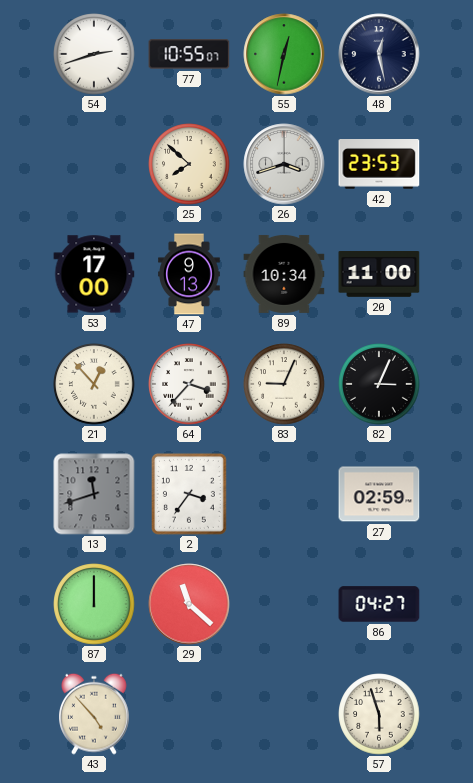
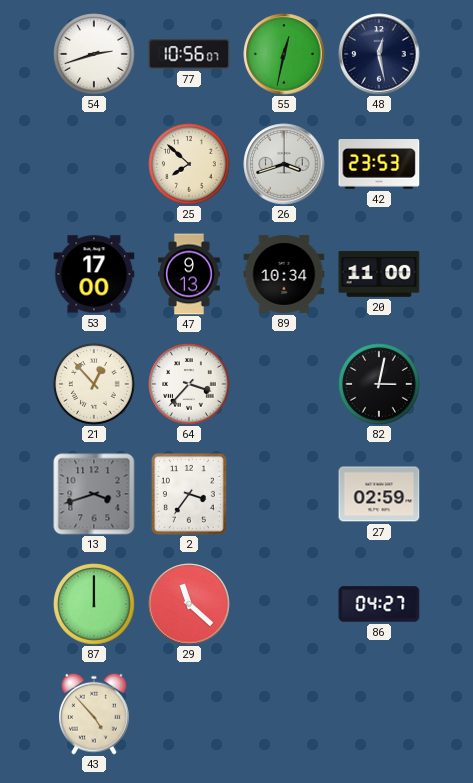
77: 10:55 -> 10:56
83: 9:04 -> none
82: 3:04 -> 3:02
13: 11:42 -> 3:42
57: 5:57 -> none
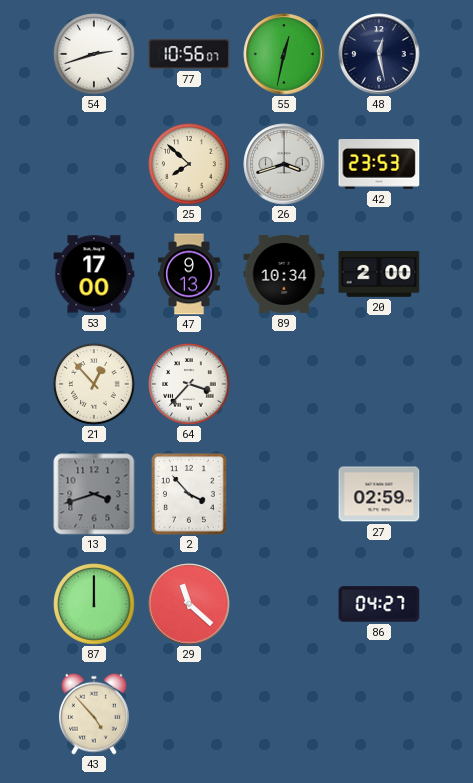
20: 11:00 -> 2:00
82: 3:02 -> none
2: 3:36 -> 3:53
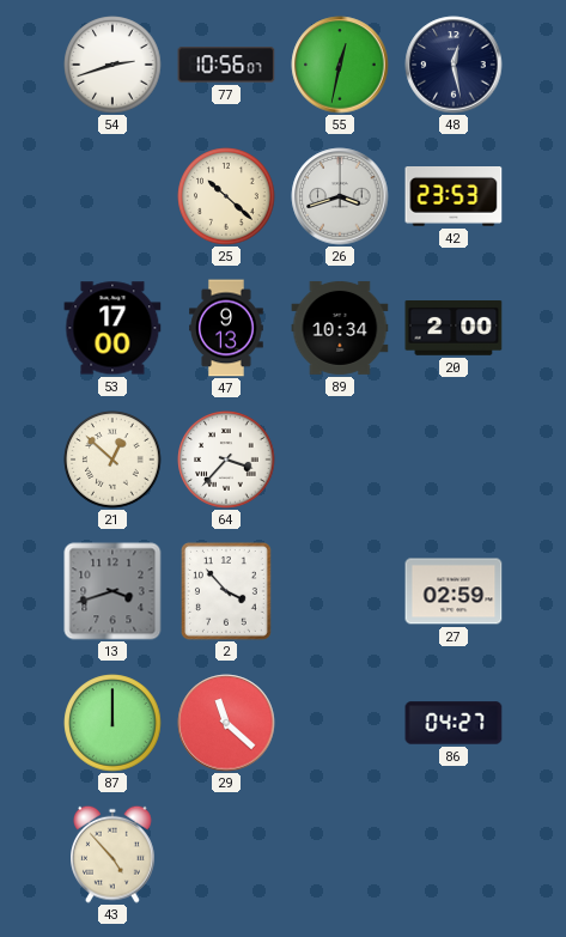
25: 7:52 -> 10:22
21: 12:53 -> 12:52
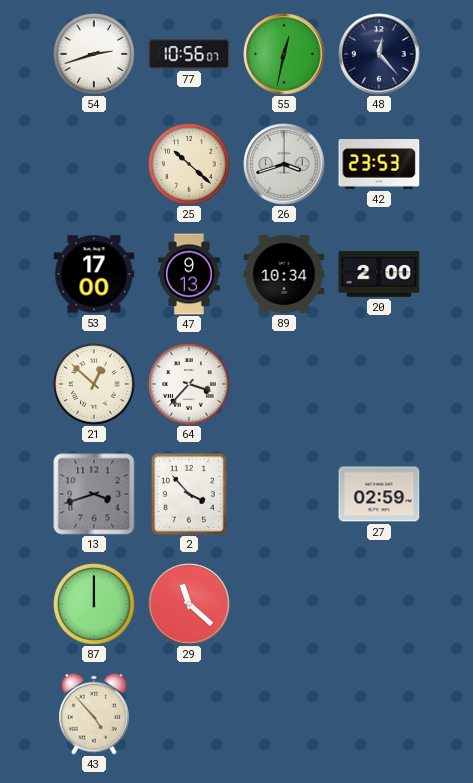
48: 12:28 -> 12:23
86: 04:27 -> none
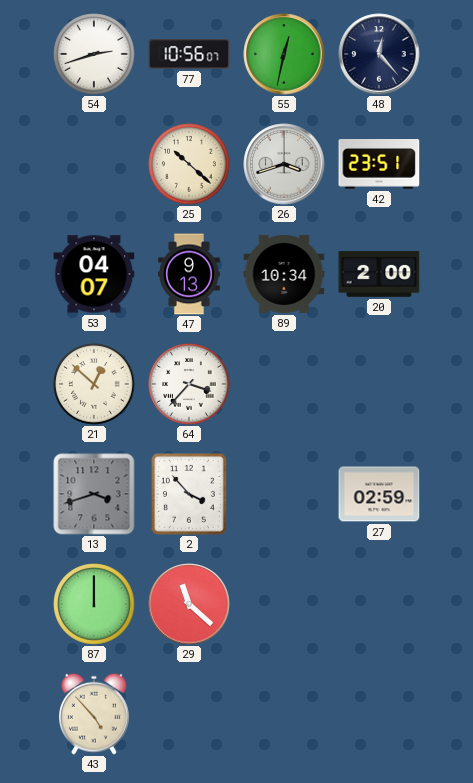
42: 23:53 -> 23:51
53: 17:00 -> 04:07
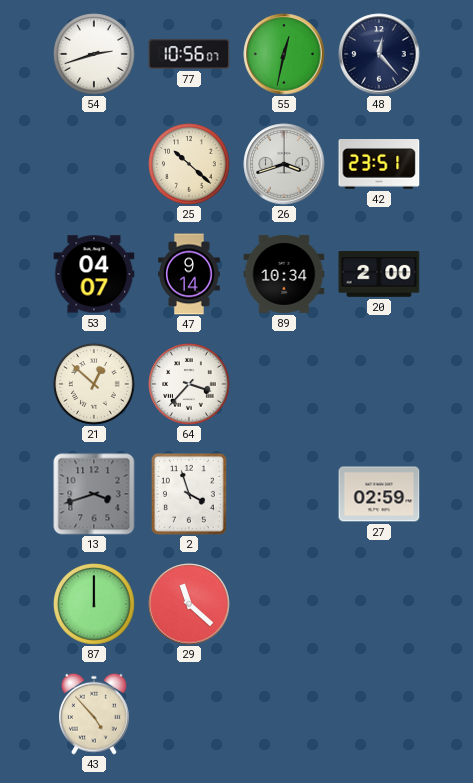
47: 9:13 -> 9:14
2: 3:53 -> 3:57
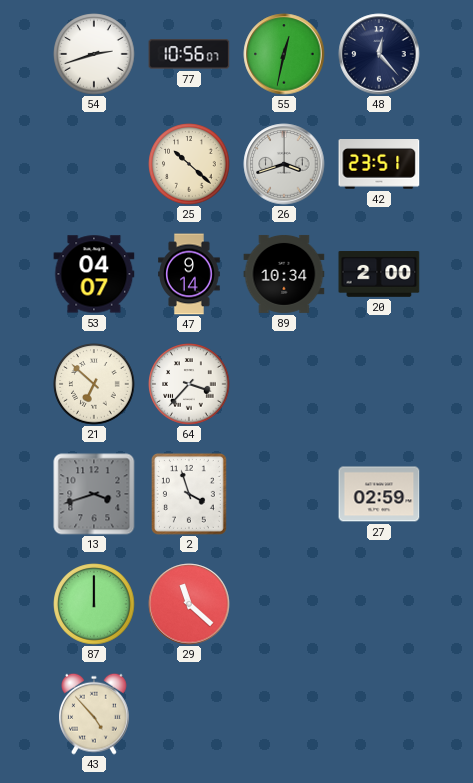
21: 12:52 -> 6:52
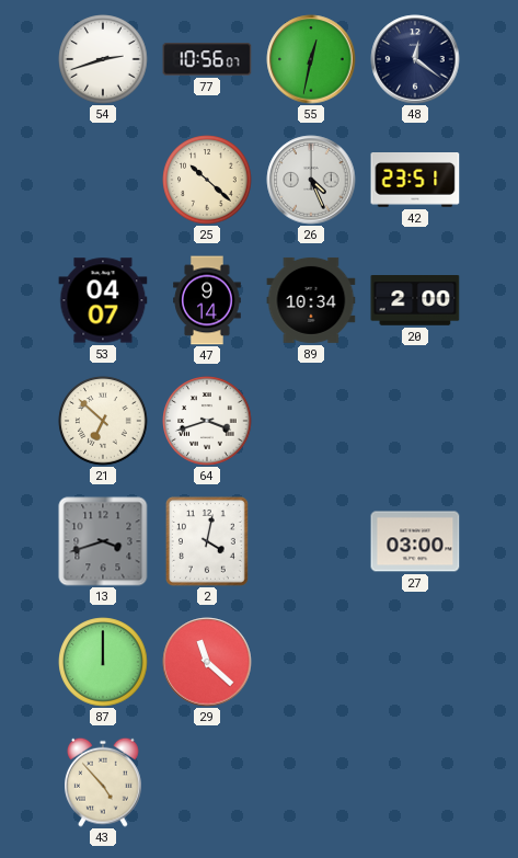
48: 12:23 -> 12:21
26: 3:42 -> 4:26
64: 3:37 -> 3:42
2: 3:57 -> 4:02
27: 02:59 -> 03:00
